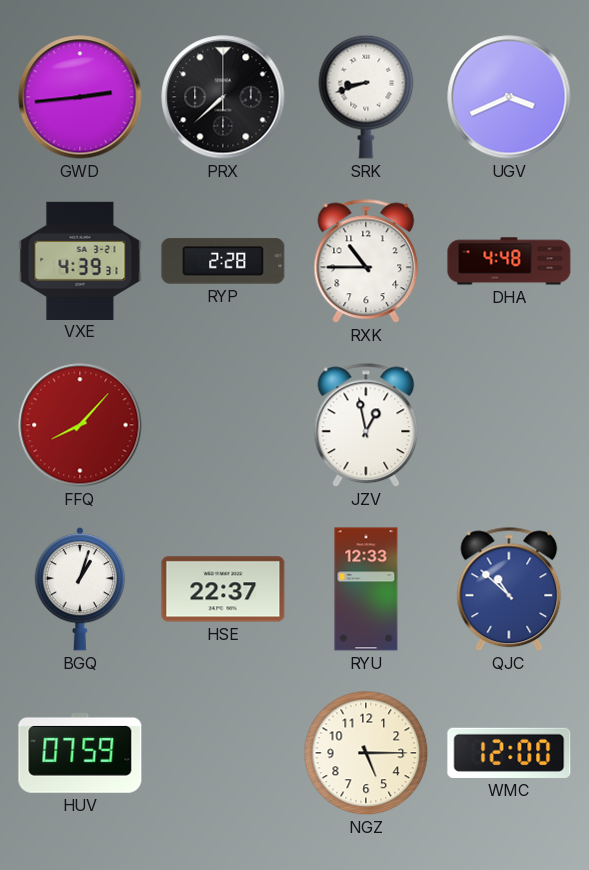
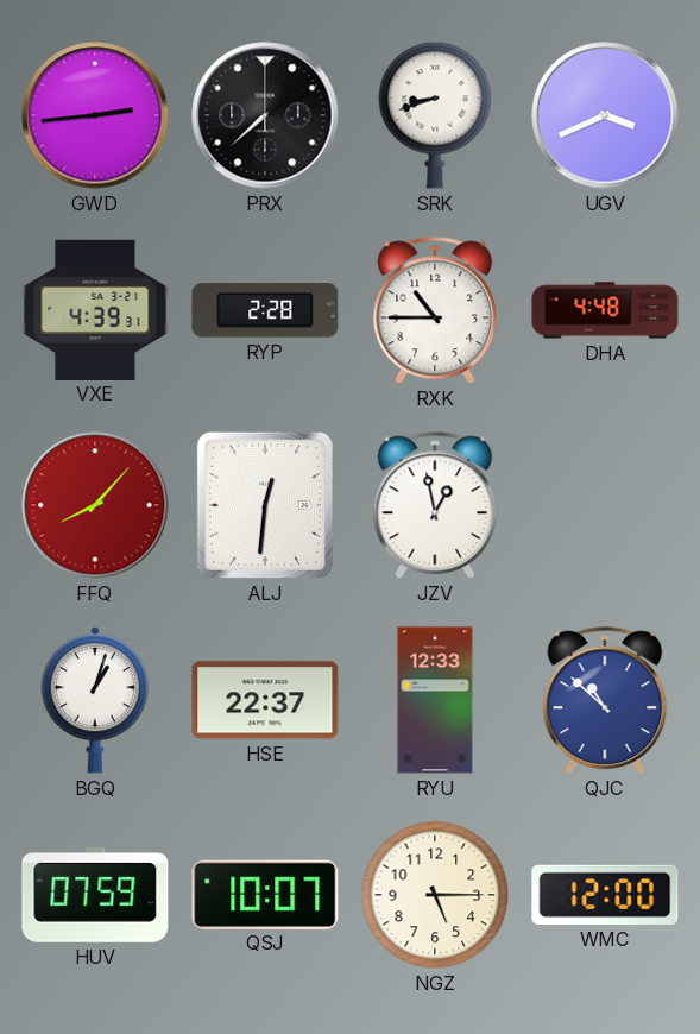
ALJ: none -> 12:31
QSJ: none -> 10:07
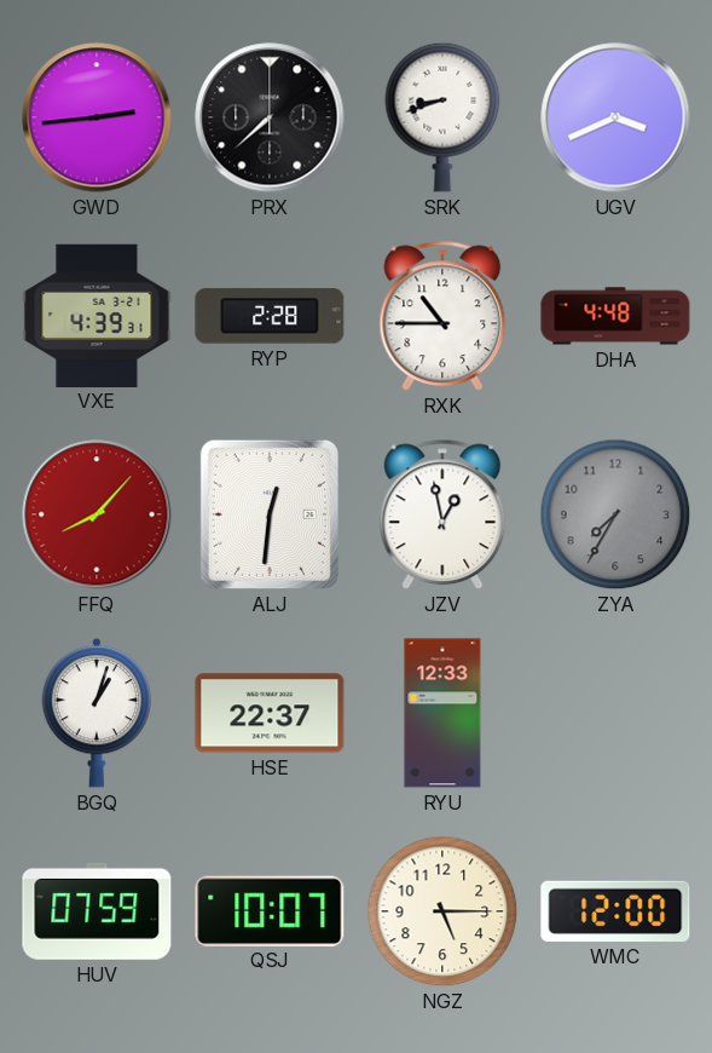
ZYA: none -> 7:35
QJC: 10:52 -> none
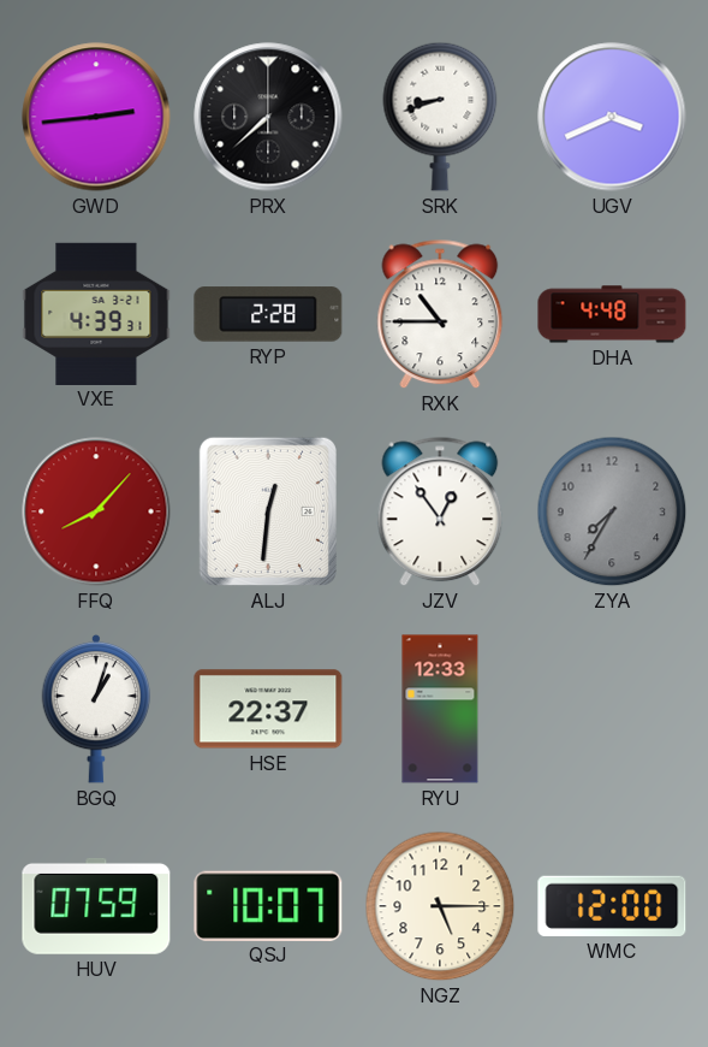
JZV: 12:58 -> 12:54
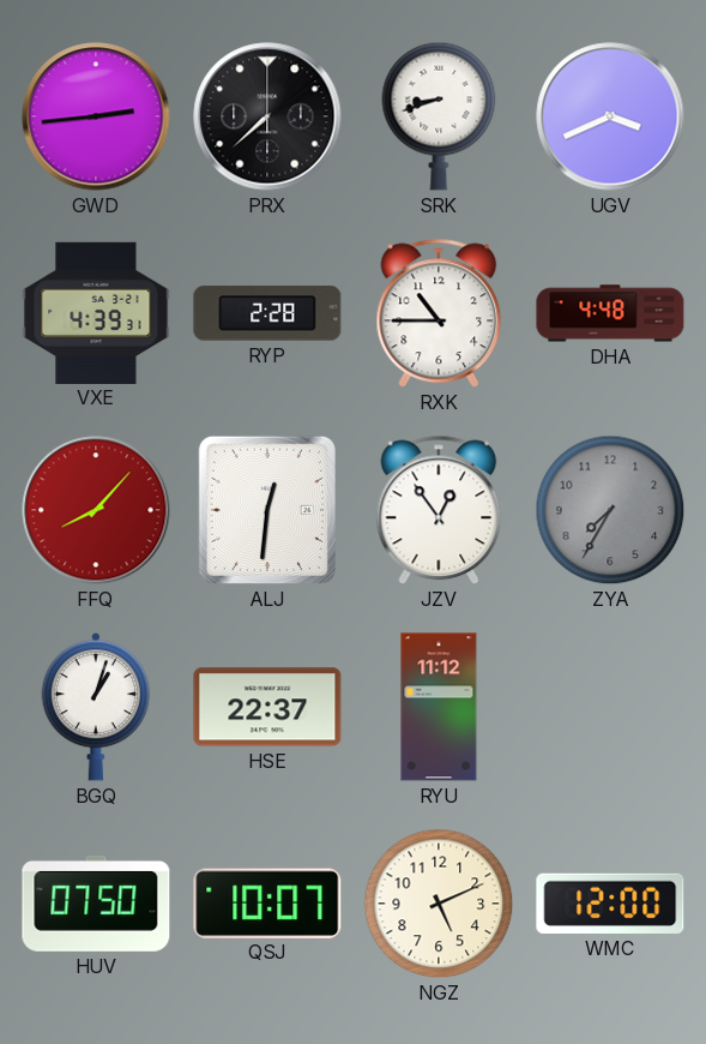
RYU: 12:33 -> 11:12
HUV: 07:59 -> 07:50
NGZ: 5:15 -> 5:11
